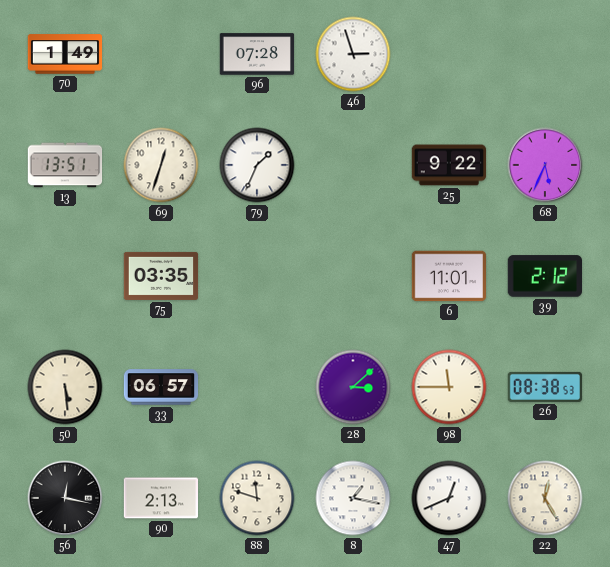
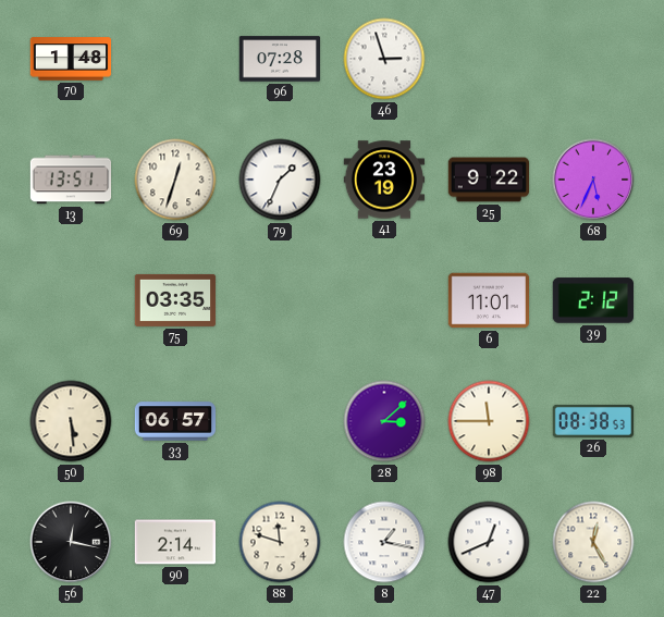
70: 1:49 -> 1:48
41: none -> 23:19
90: 2:13 -> 2:14
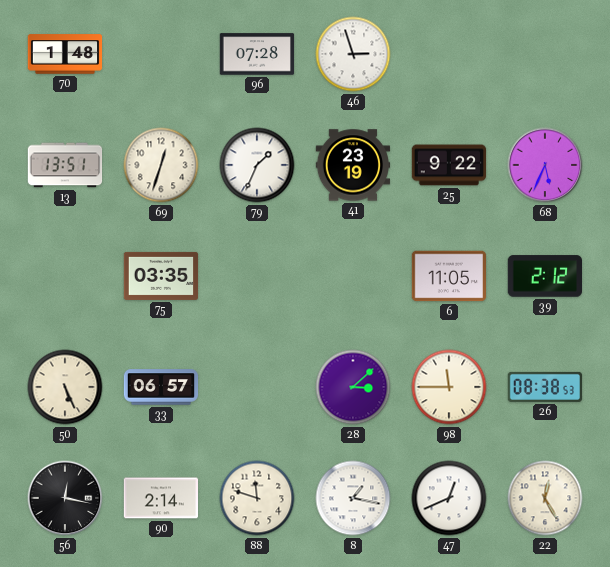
6: 11:01 -> 11:05
50: 5:29 -> 5:26
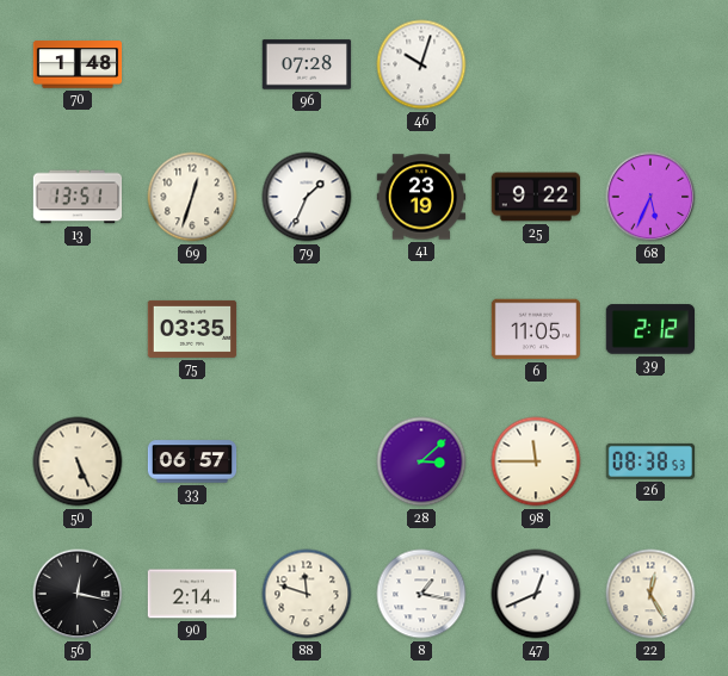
46: 2:57 -> 10:03
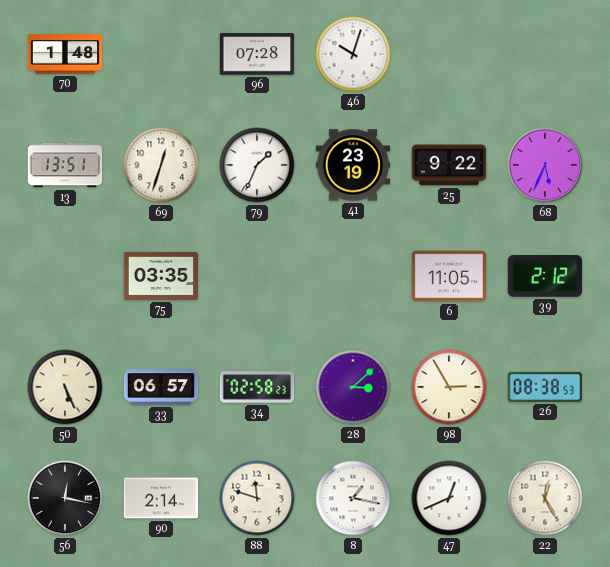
34: none -> 02:58
98: 11:45 -> 2:55
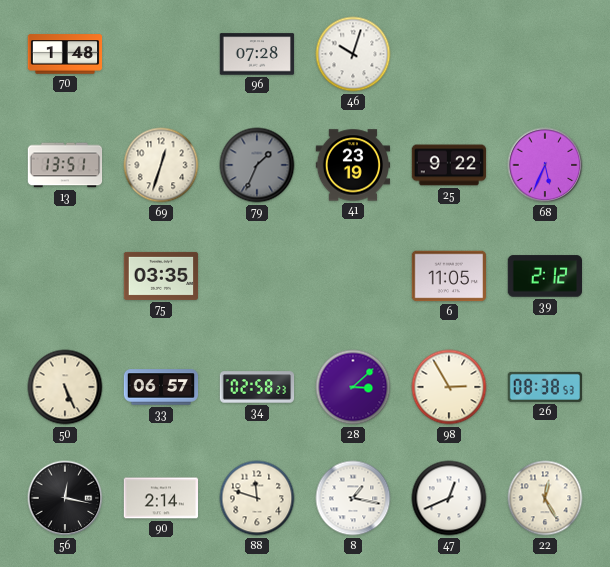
79 dial: white -> grey
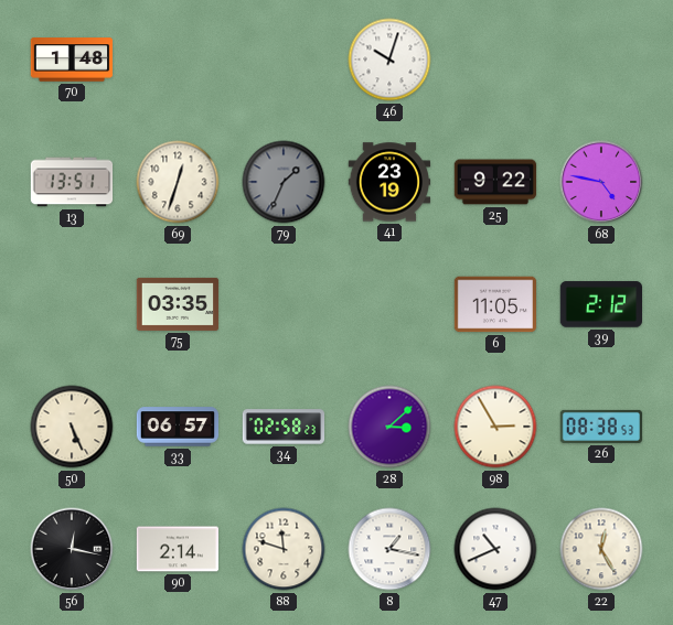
96: 07:28 -> none
68: 5:34 -> 4:47
47: 12:41 -> 10:41
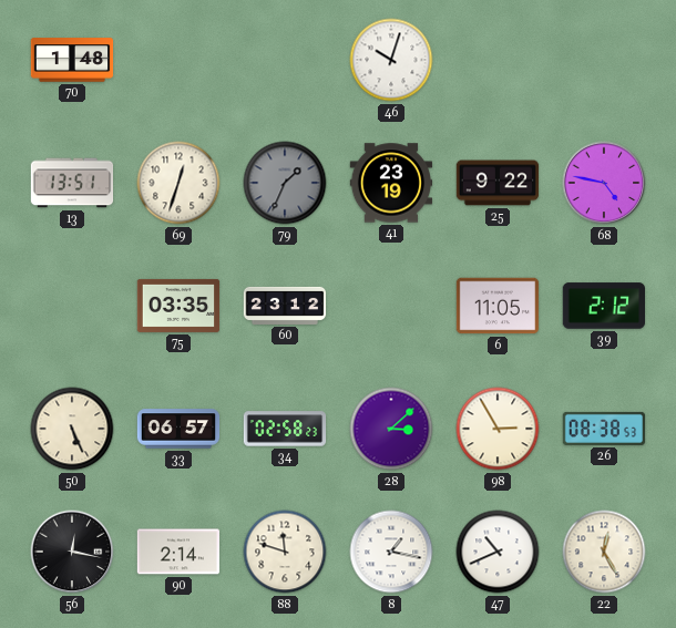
60: none -> 23:12
